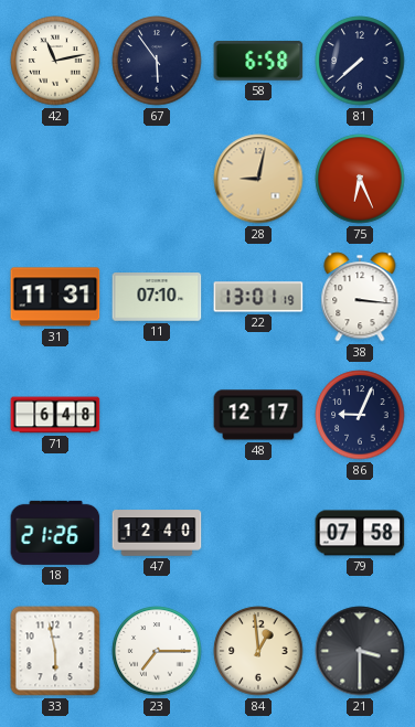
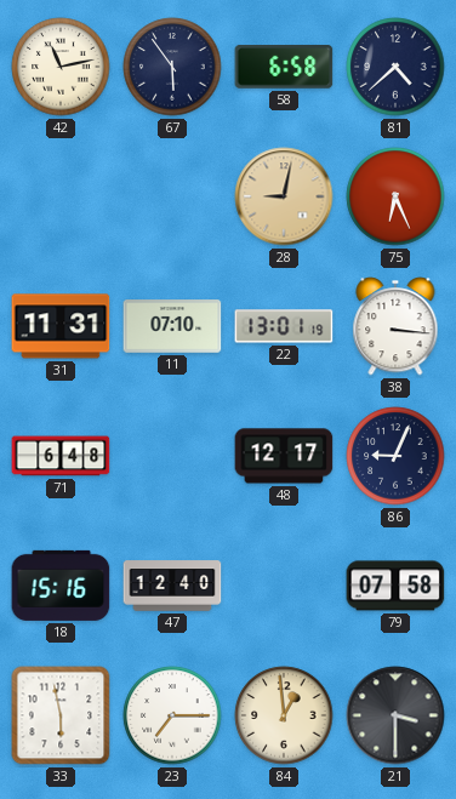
81: 7:38 -> 4:38
18: 21:26 -> 15:16
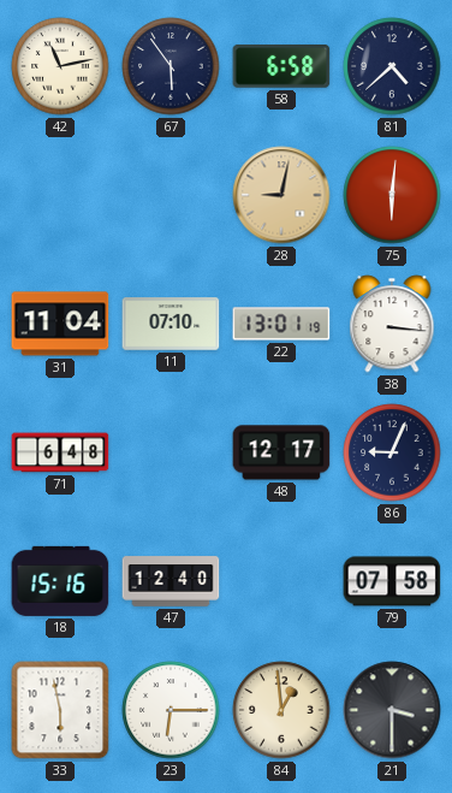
75: 6:26 -> 6:01
31: 11:31 -> 11:04
23: 7:15 -> 6:15
